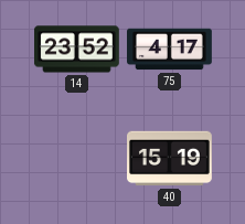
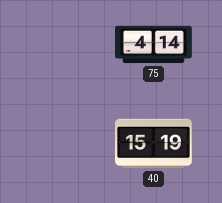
14: 23:52 -> none
75: 4:17 -> 4:14
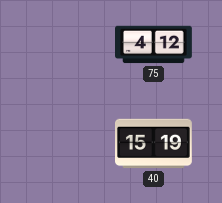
75: 4:14 -> 4:12
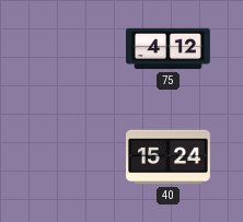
40: 15:19 -> 15:24
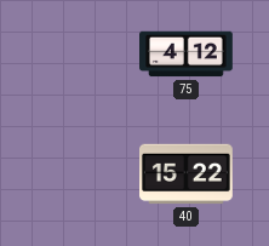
40: 15:24 -> 15:22
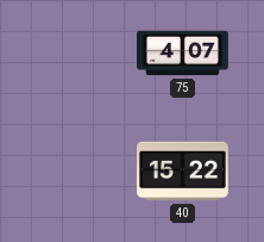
75: 4:12 -> 4:07
